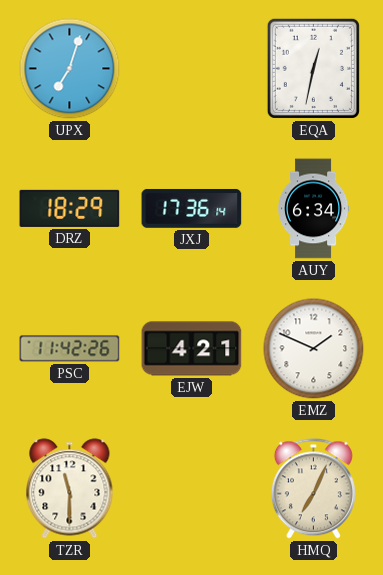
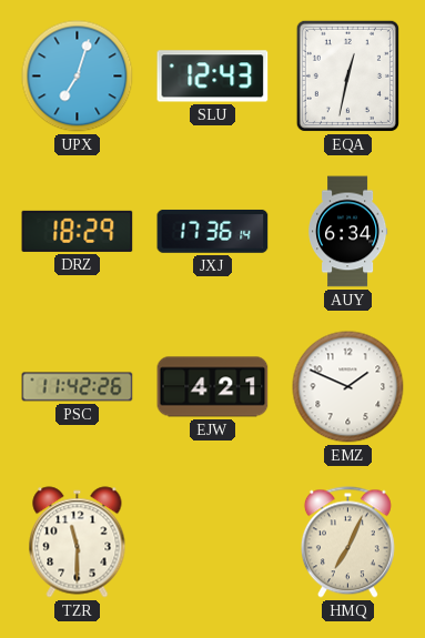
SLU: none -> 12:43
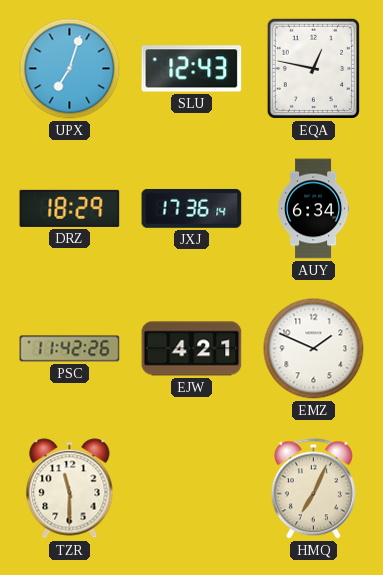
EQA: 12:32 -> 12:47
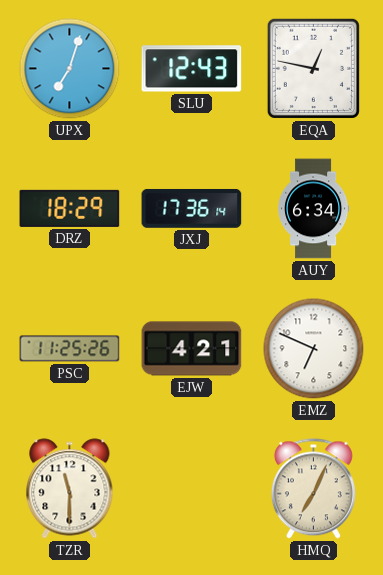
PSC: 11:42 -> 11:25
EMZ: 1:49 -> 6:49
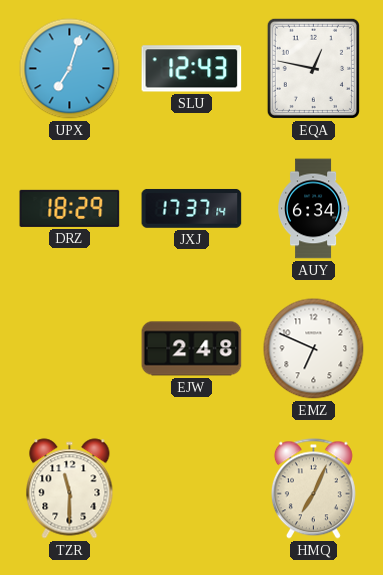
JXJ: 17:36 -> 17:37
PSC: 11:25 -> none
EJW: 4:21 -> 2:48
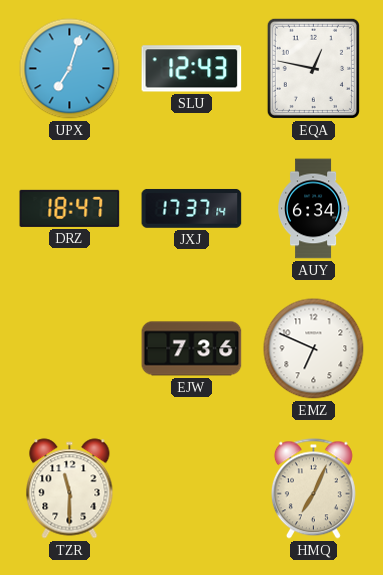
DRZ: 18:29 -> 18:47
EJW: 2:48 -> 7:36
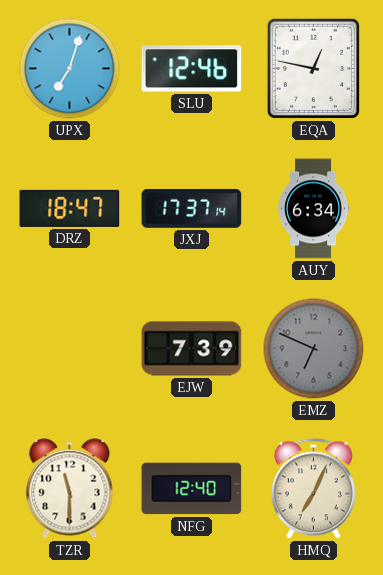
SLU: 12:43 -> 12:46
EJW: 7:36 -> 7:39
EMZ dial: white -> grey
NFG: none -> 12:40
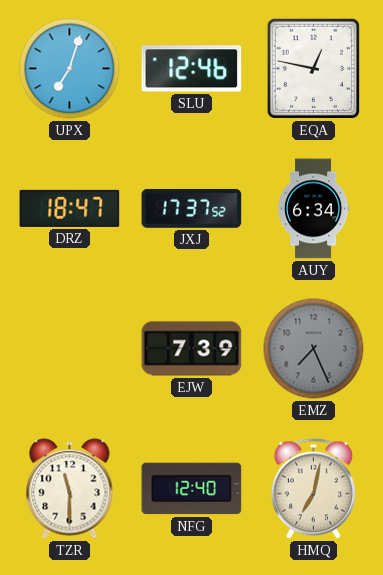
JXJ: 17:37:14 -> 17:37:52
EMZ: 6:49 -> 7:26
HMQ: 7:04 -> 7:02
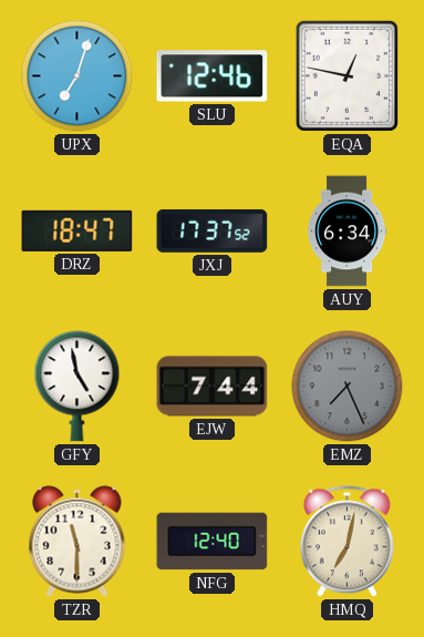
GFY: none -> 4:58
EJW: 7:39 -> 7:44
